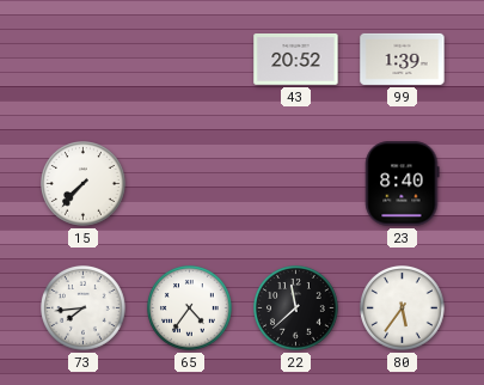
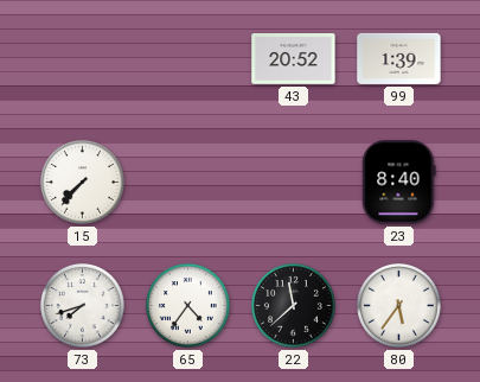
73: 7:44 -> 7:42
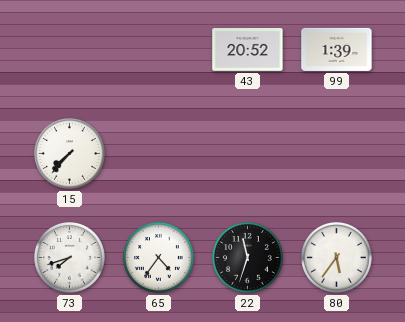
23: 8:40 -> none
22: 11:38 -> 11:33
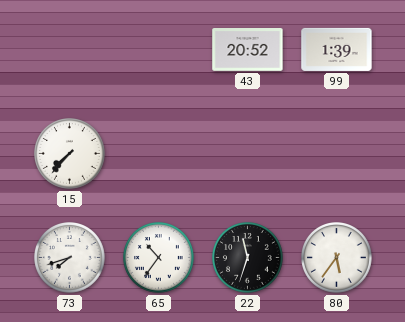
65: 4:36 -> 10:36
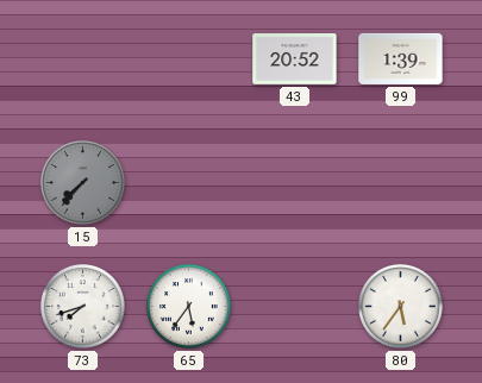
15 dial: white -> grey
65: 10:36 -> 5:36
22: 11:33 -> none
